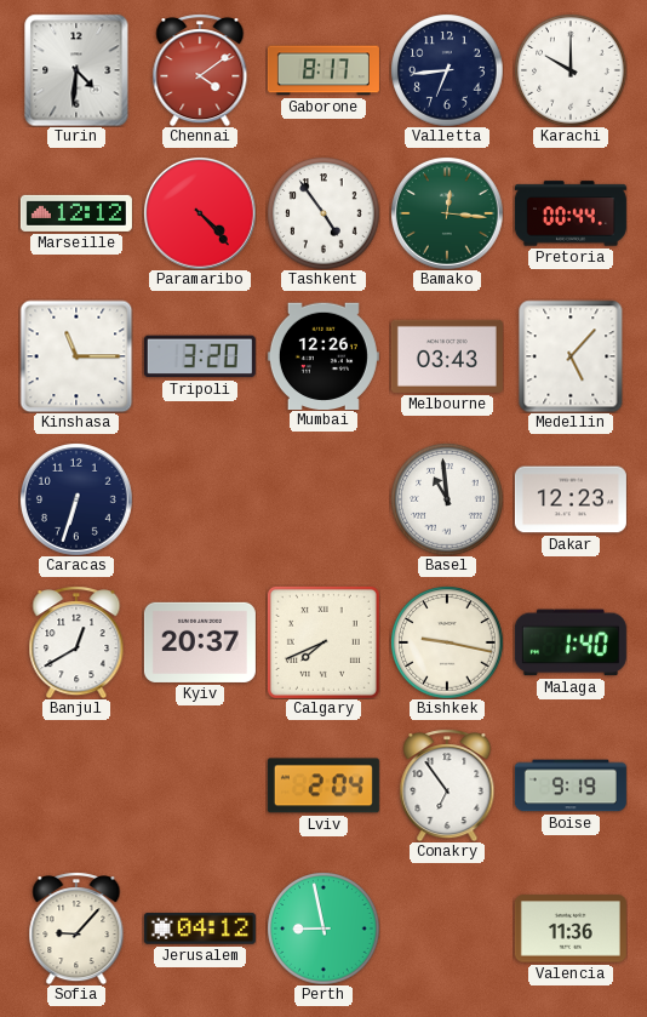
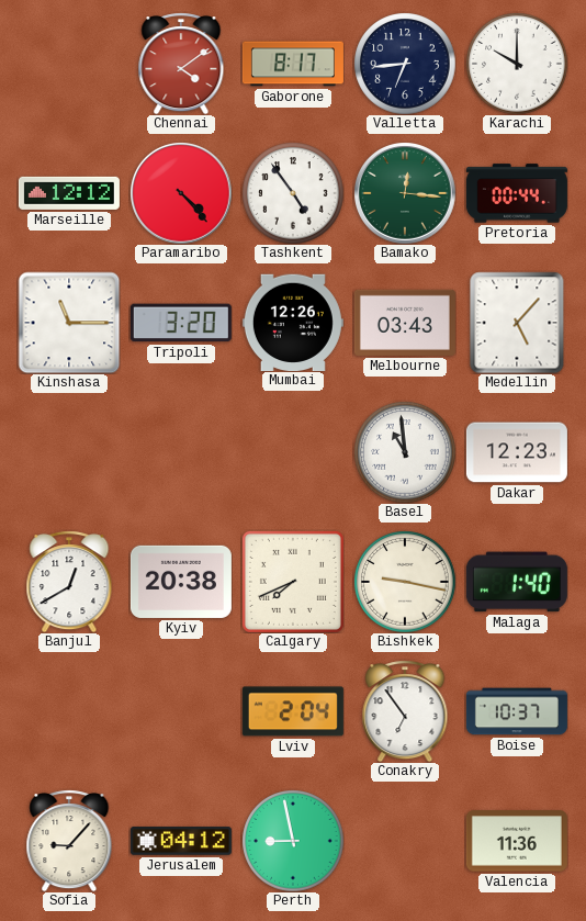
Turin: 4:31 -> none
Caracas: 6:33 -> none
Kyiv: 20:37 -> 20:38
Boise: 9:19 -> 10:37
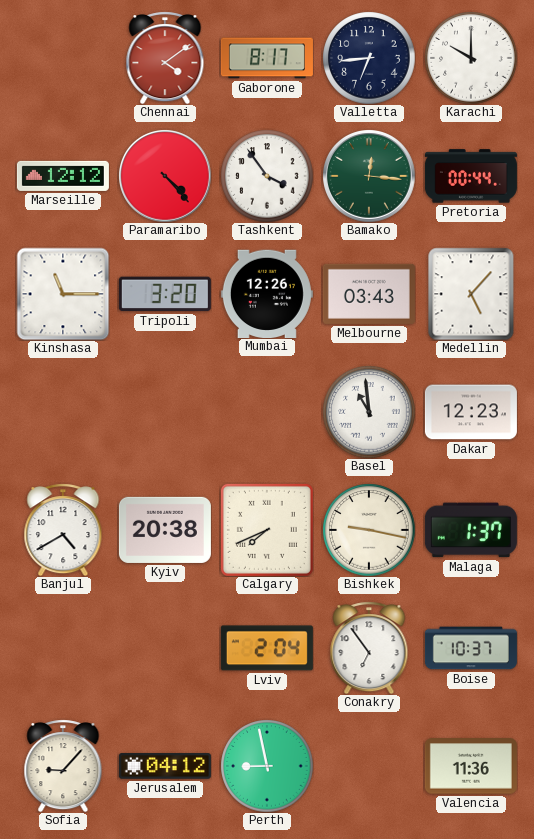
Tashkent: 4:54 -> 3:54
Banjul: 12:40 -> 4:40
Malaga: 1:40 -> 1:37
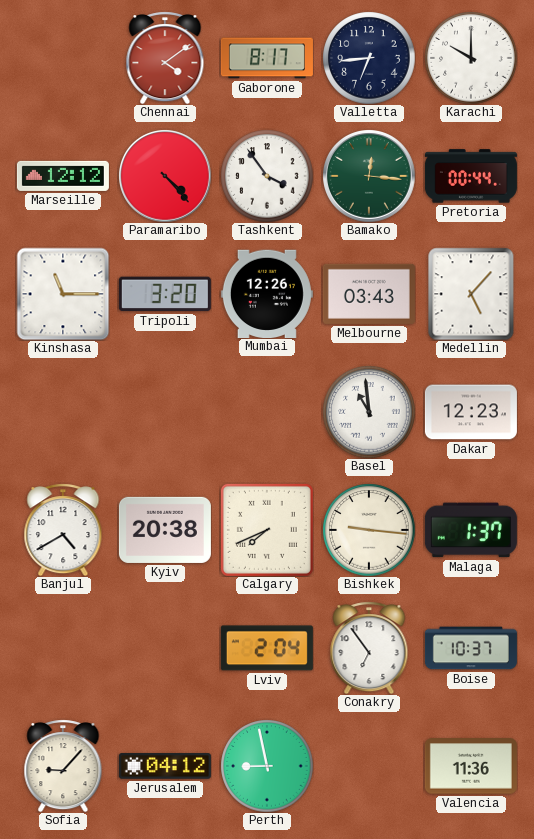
Bishkek: 9:17 -> 9:16
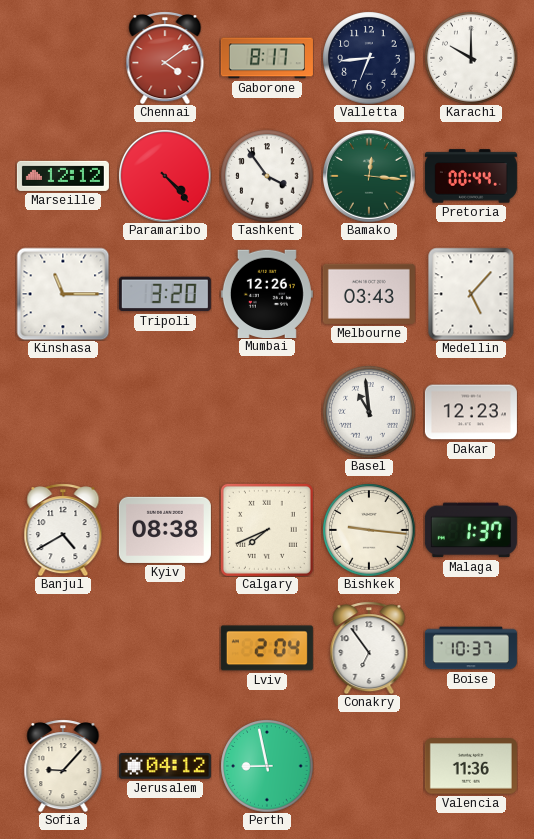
Kyiv: 20:38 -> 08:38
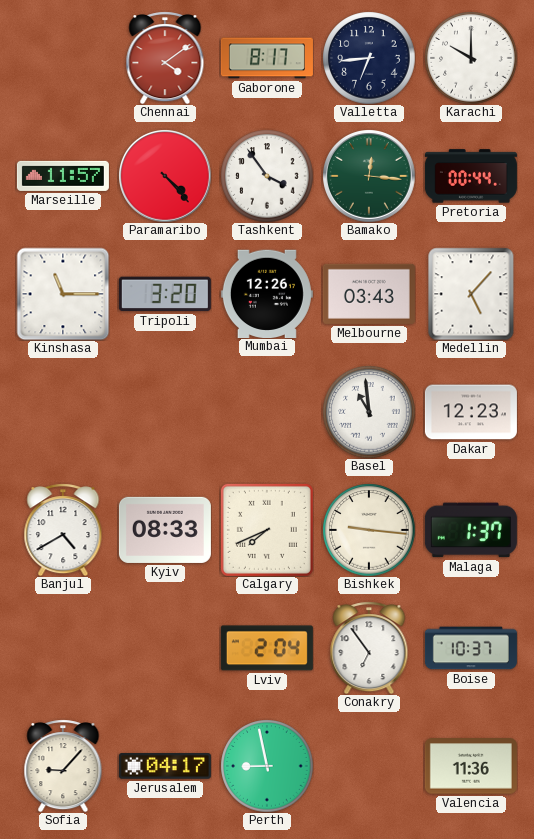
Marseille: 12:12 -> 11:57
Kyiv: 08:38 -> 08:33
Jerusalem: 04:12 -> 04:17
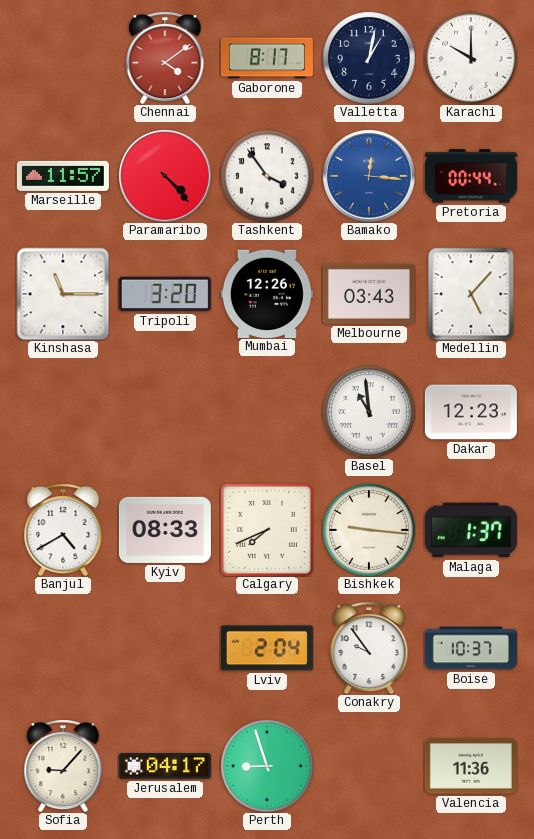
Valletta: 6:44 -> 1:02
Bamako dial: green -> blue
Conakry: 6:54 -> 9:54
Perth: 8:58 -> 8:57
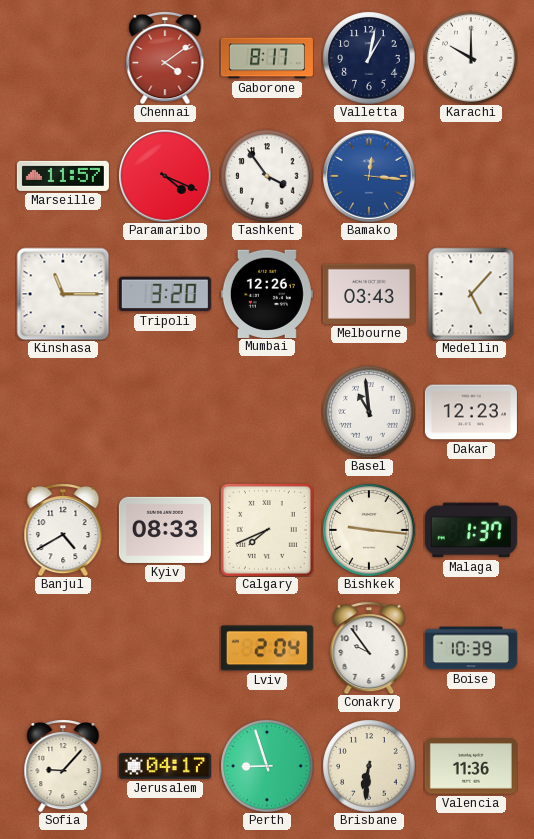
Paramaribo: 4:23 -> 4:19
Pretoria: 00:44 -> none
Boise: 10:37 -> 10:39
Brisbane: none -> 6:31
